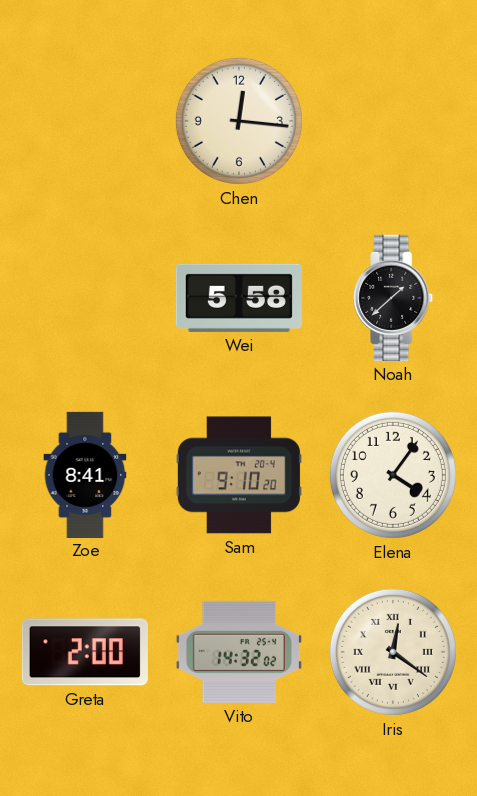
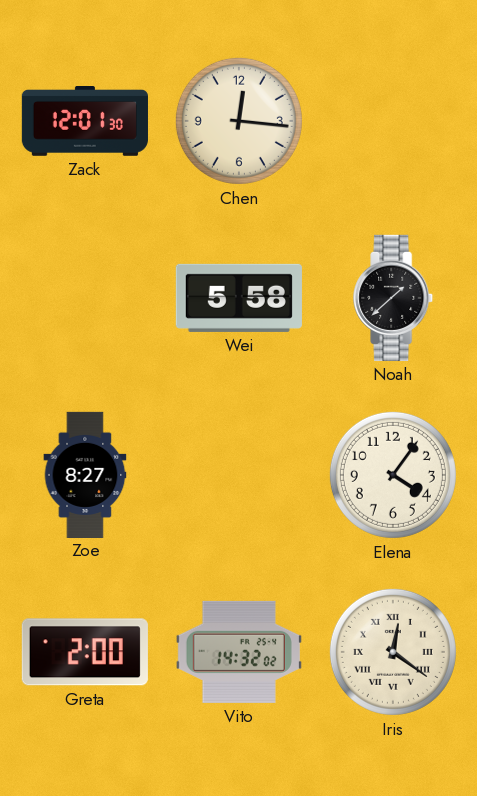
Zack: none -> 12:01
Zoe: 8:41 -> 8:27
Sam: 9:10 -> none
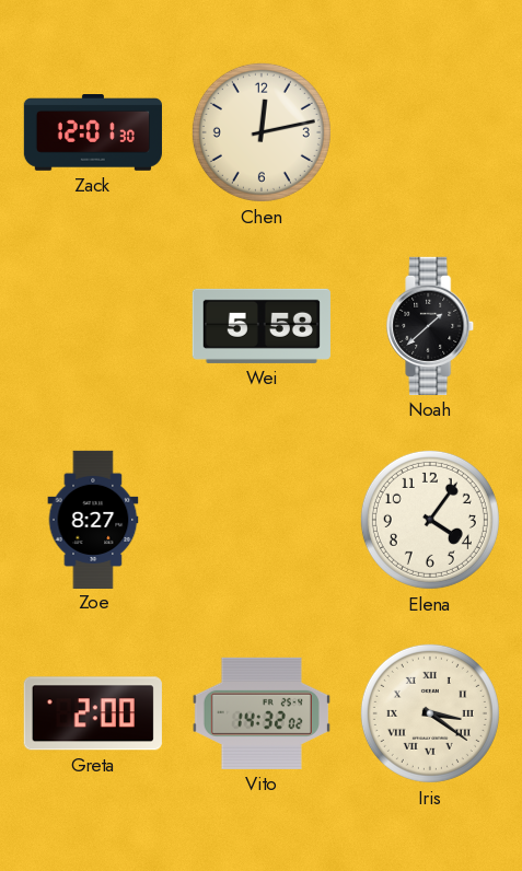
Chen: 12:16 -> 12:13
Iris: 12:21 -> 3:21
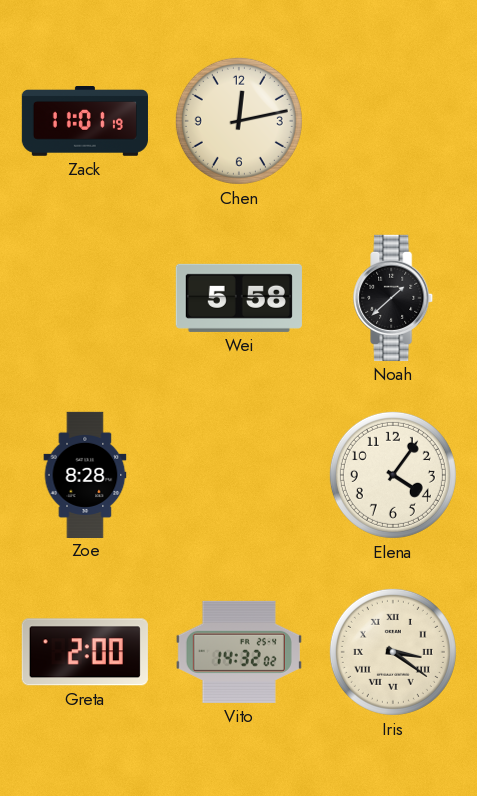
Zack: 12:01 -> 11:01
Zoe: 8:27 -> 8:28
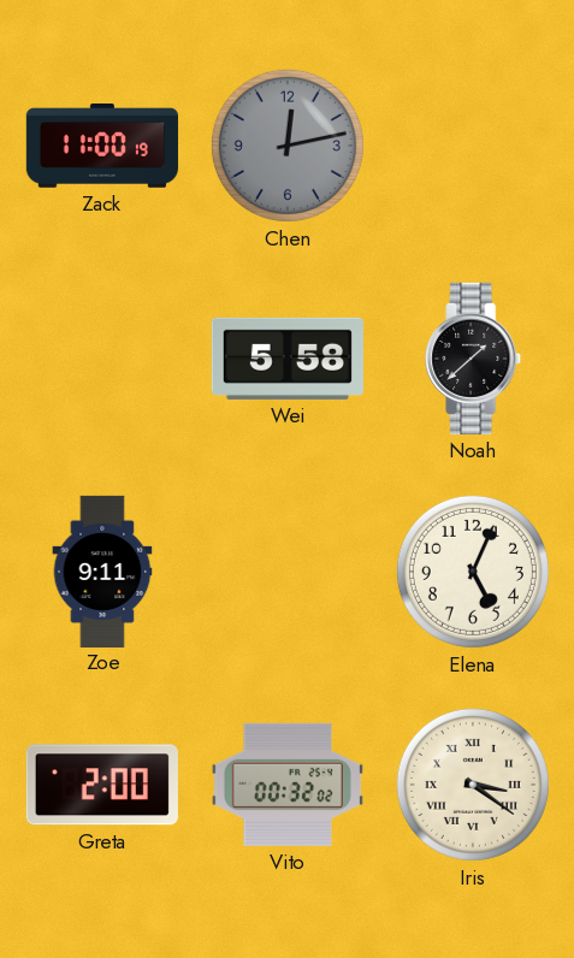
Zack: 11:01 -> 11:00
Chen dial: cream -> grey
Zoe: 8:28 -> 9:11
Elena: 4:06 -> 5:04
Vito: 14:32 -> 00:32
